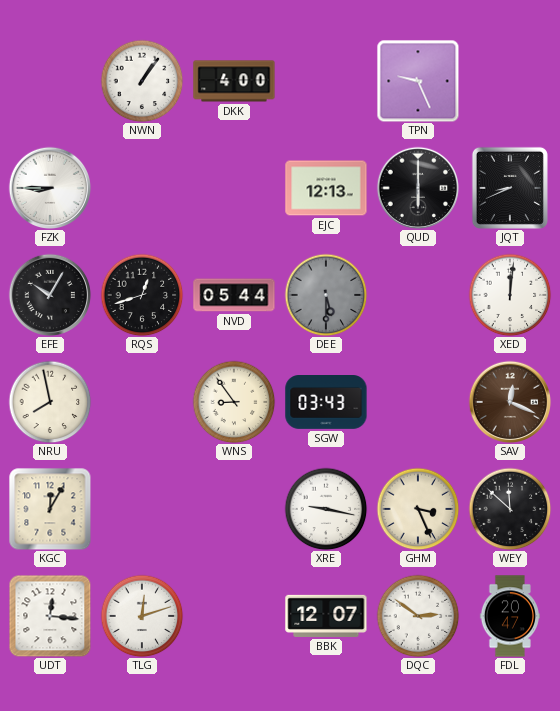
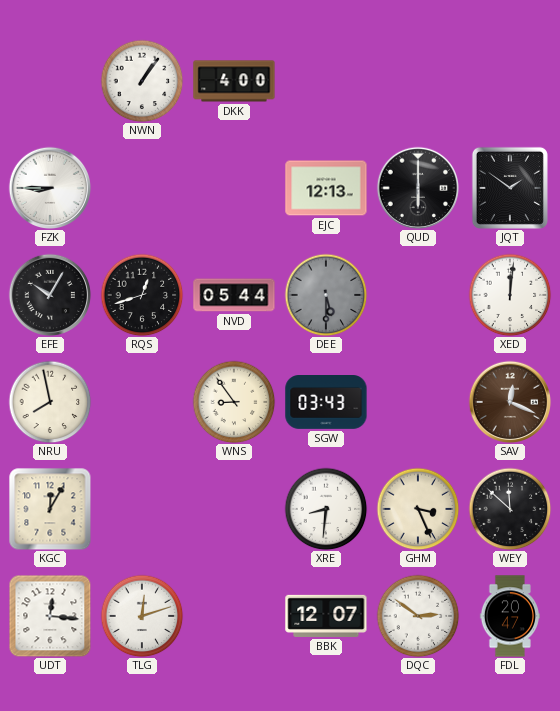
TPN: 9:26 -> none
JQT: 8:41 -> 1:51
XRE: 9:17 -> 8:31
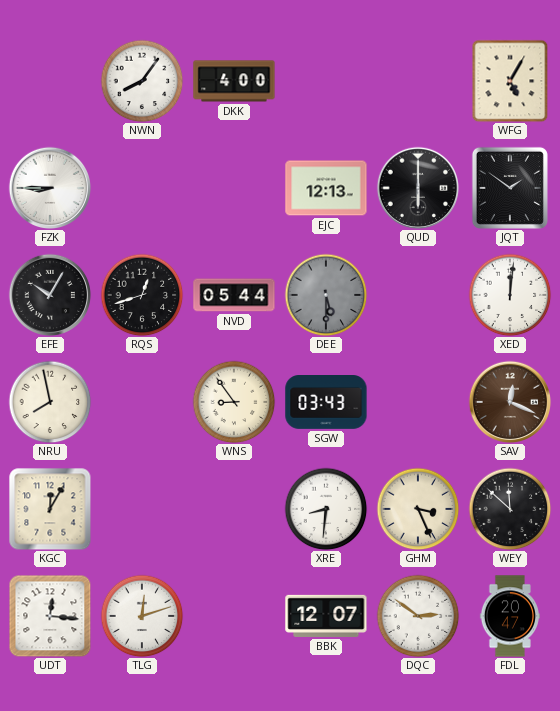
NWN: 1:06 -> 8:06
WFG: none -> 5:05
